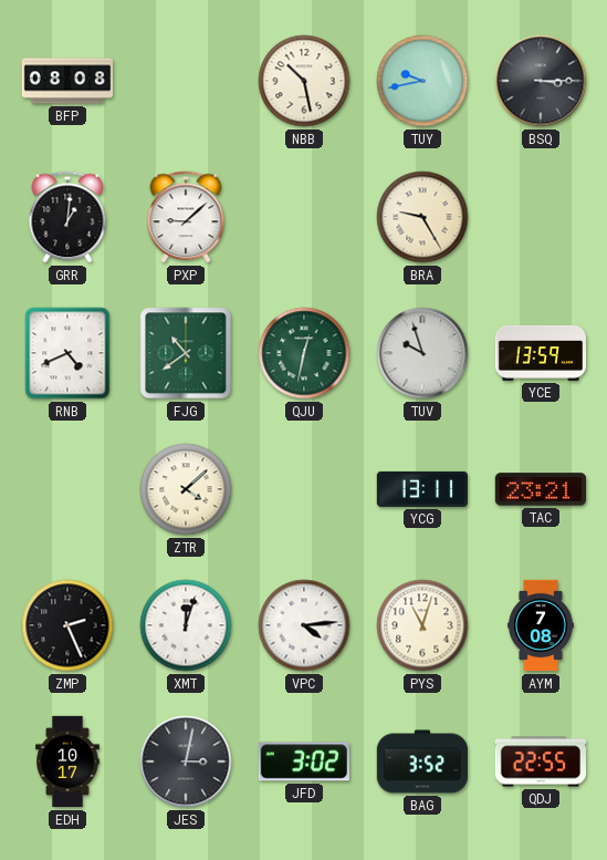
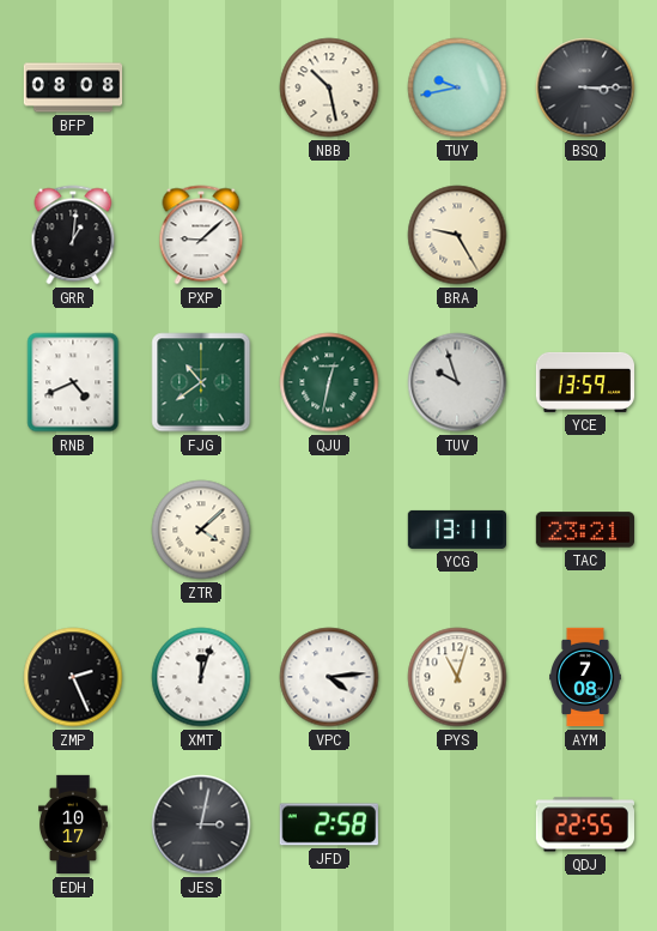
JFD: 3:02 -> 2:58
BAG: 3:52 -> none
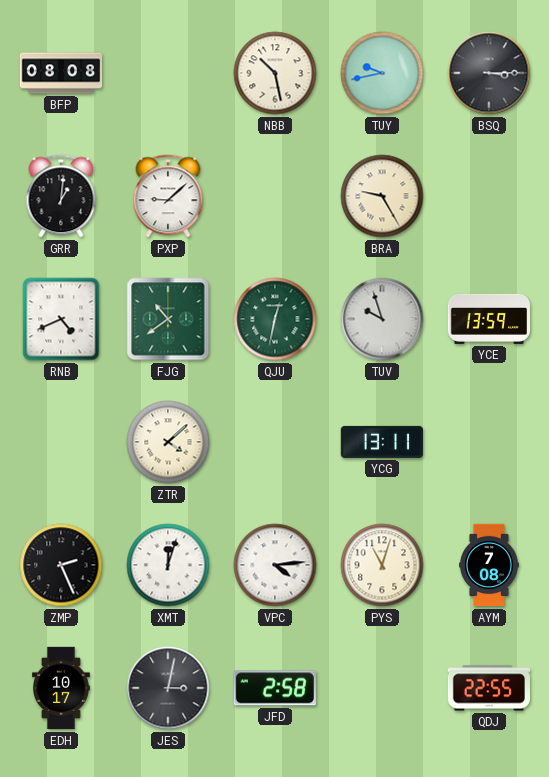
TAC: 23:21 -> none
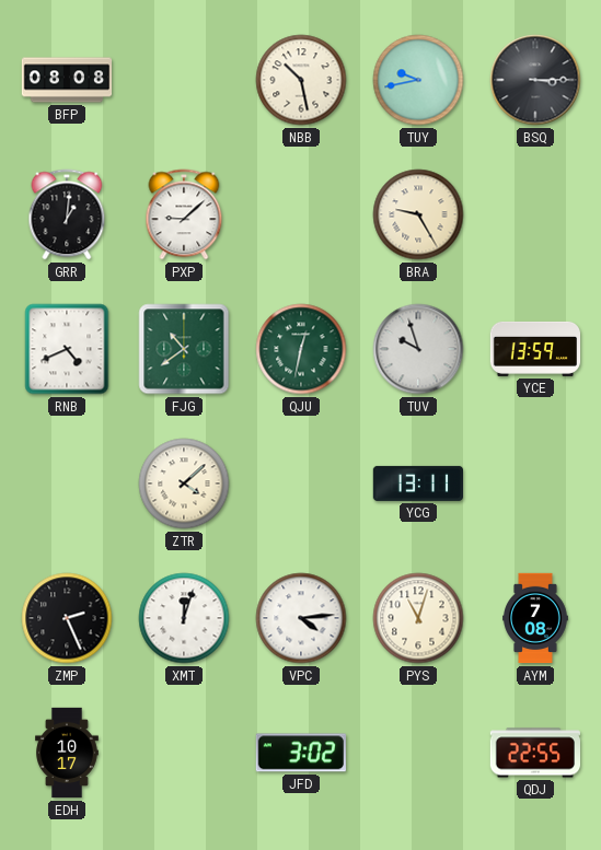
JES: 3:02 -> none
JFD: 2:58 -> 3:02
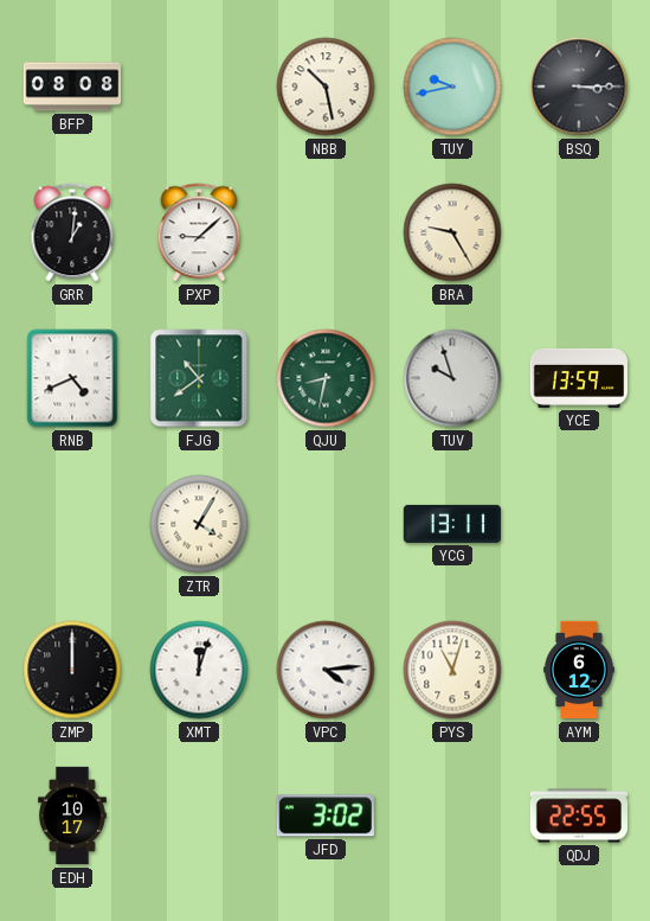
QJU: 12:32 -> 8:32
ZTR: 4:08 -> 4:05
ZMP: 2:26 -> 12:00
AYM: 7:08 -> 6:12
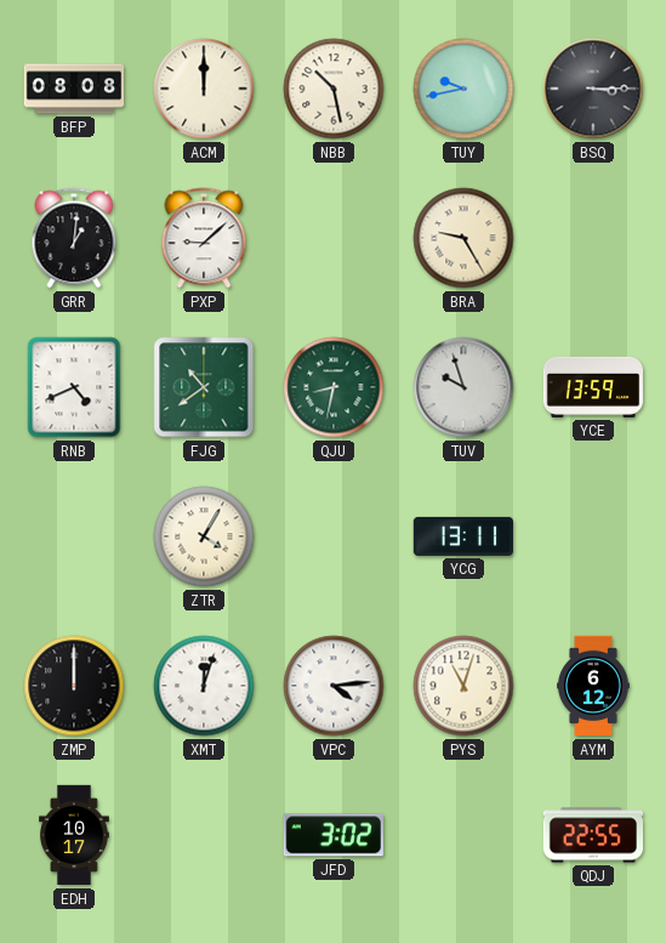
ACM: none -> 12:00
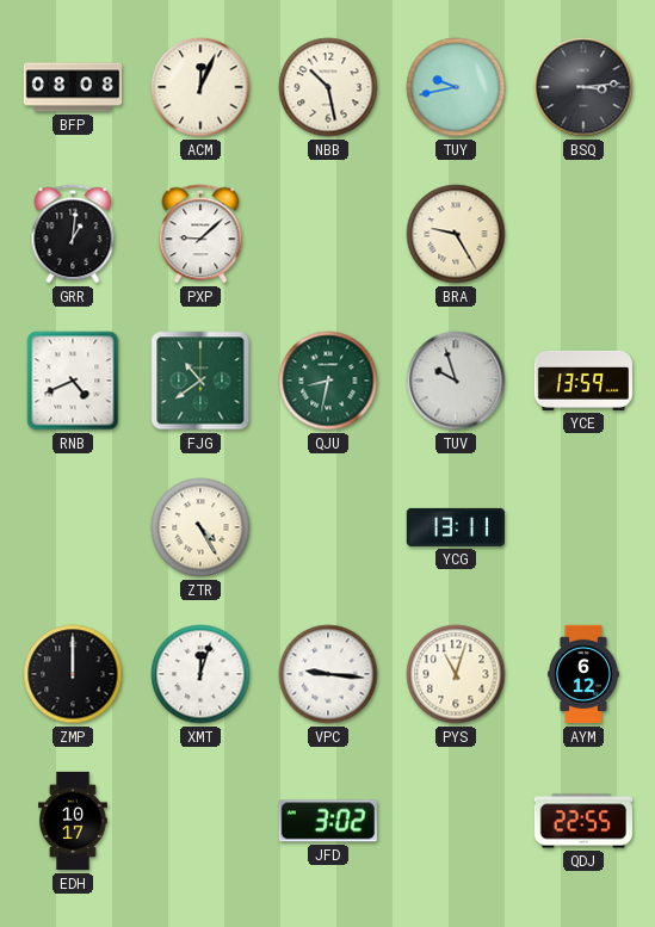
ACM: 12:00 -> 12:04
BSQ: 3:15 -> 3:14
ZTR: 4:05 -> 4:25
VPC: 4:14 -> 9:16
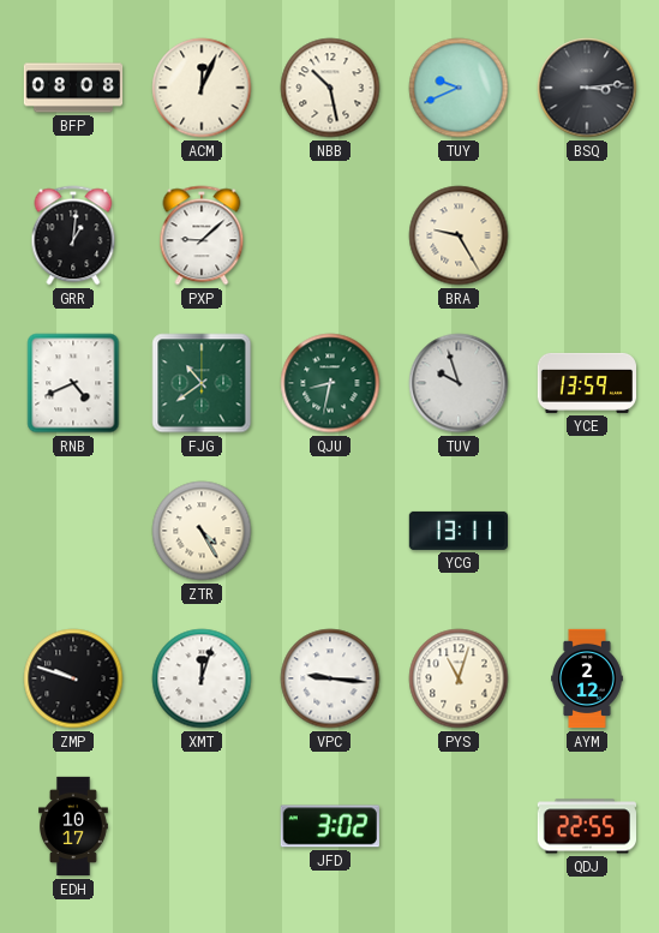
TUY: 9:43 -> 9:41
ZMP: 12:00 -> 9:48
AYM: 6:12 -> 2:12
